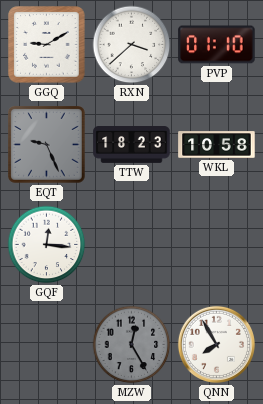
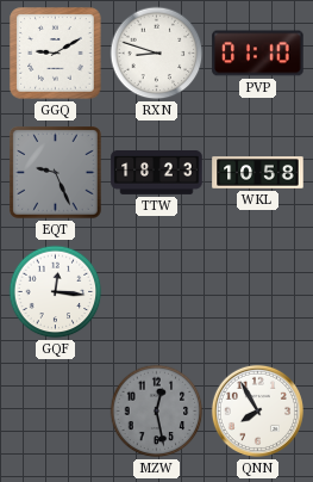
RXN: 3:38 -> 8:48
MZW: 12:25 -> 12:28
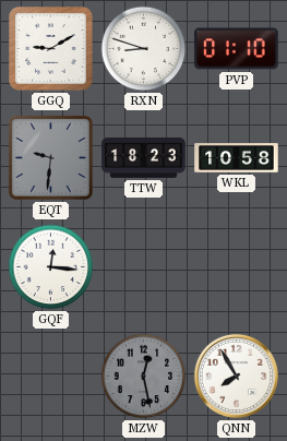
EQT: 9:26 -> 9:31
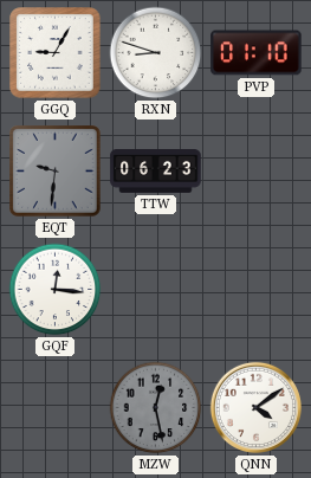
GGQ: 9:10 -> 9:05
TTW: 18:23 -> 06:23
WKL: 10:58 -> none
QNN: 7:55 -> 4:09
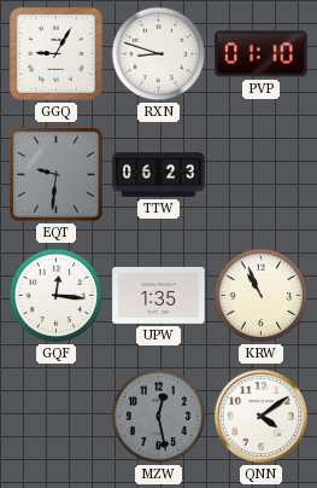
UPW: none -> 1:35
KRW: none -> 10:56
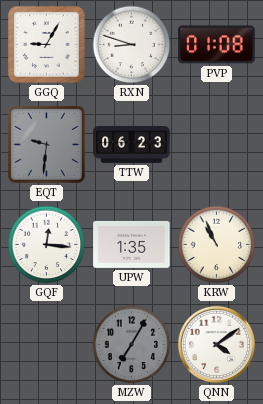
PVP: 01:10 -> 01:08
MZW: 12:28 -> 7:05
